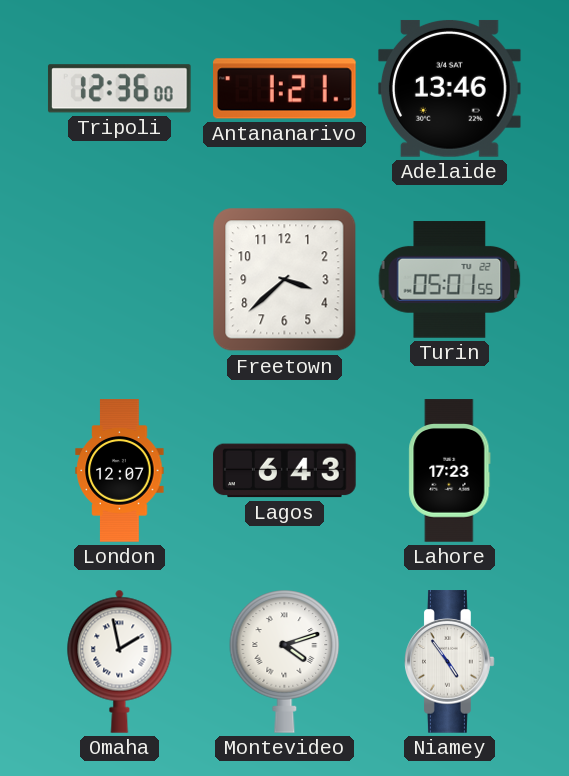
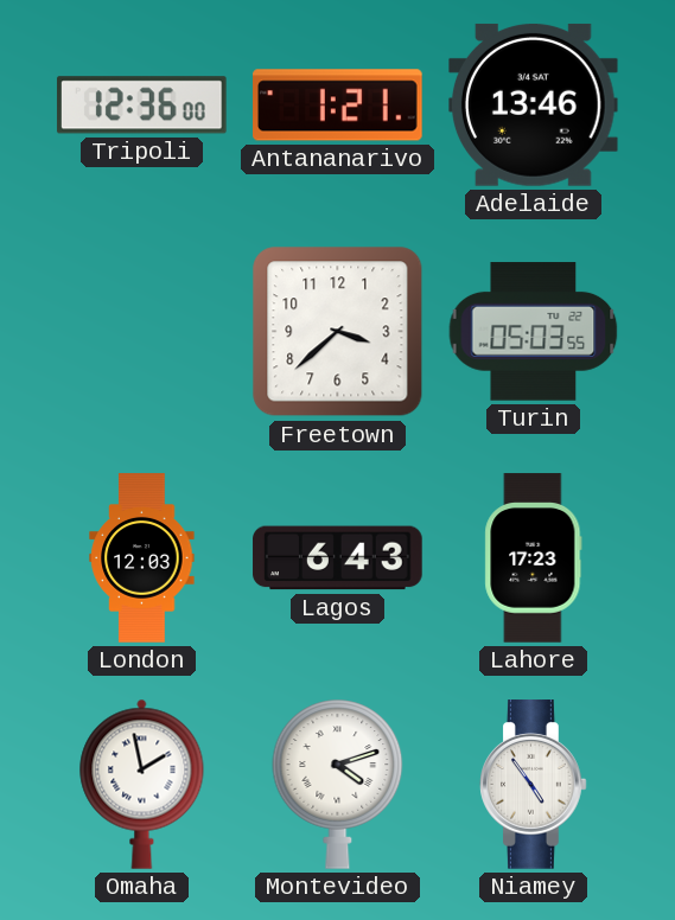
Turin: 05:01 -> 05:03
London: 12:07 -> 12:03
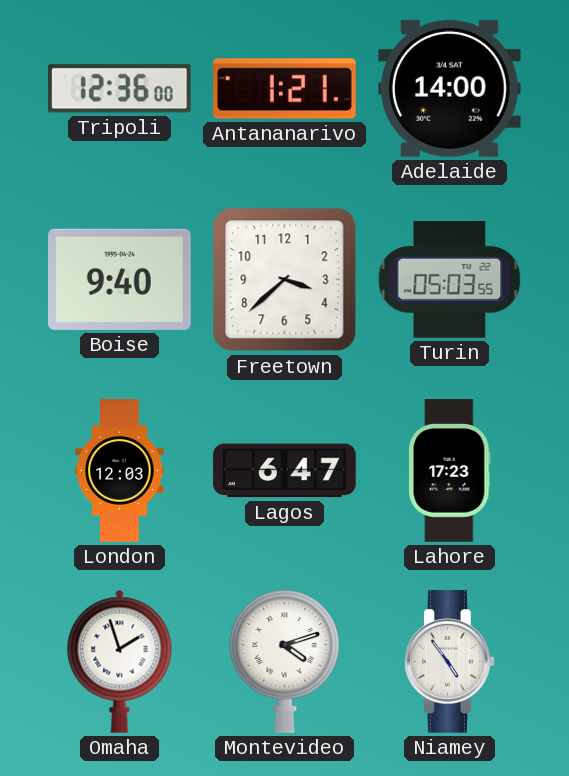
Adelaide: 13:46 -> 14:00
Boise: none -> 9:40
Lagos: 6:43 -> 6:47
Omaha: 1:58 -> 1:57
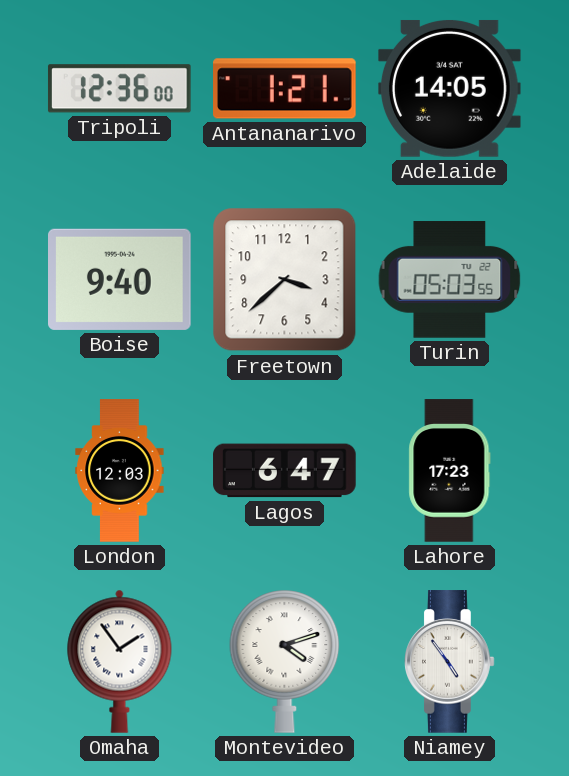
Adelaide: 14:00 -> 14:05
Omaha: 1:57 -> 1:54
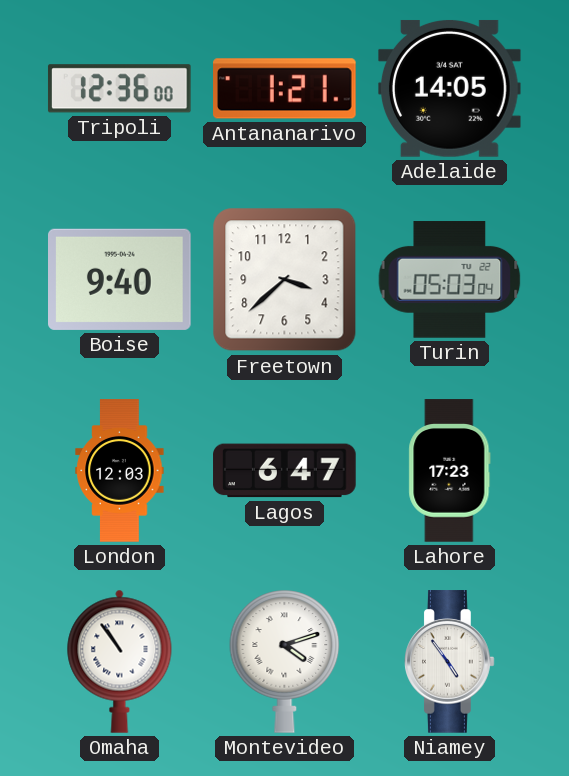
Turin: 05:03:55 -> 05:03:04
Omaha: 1:54 -> 10:54
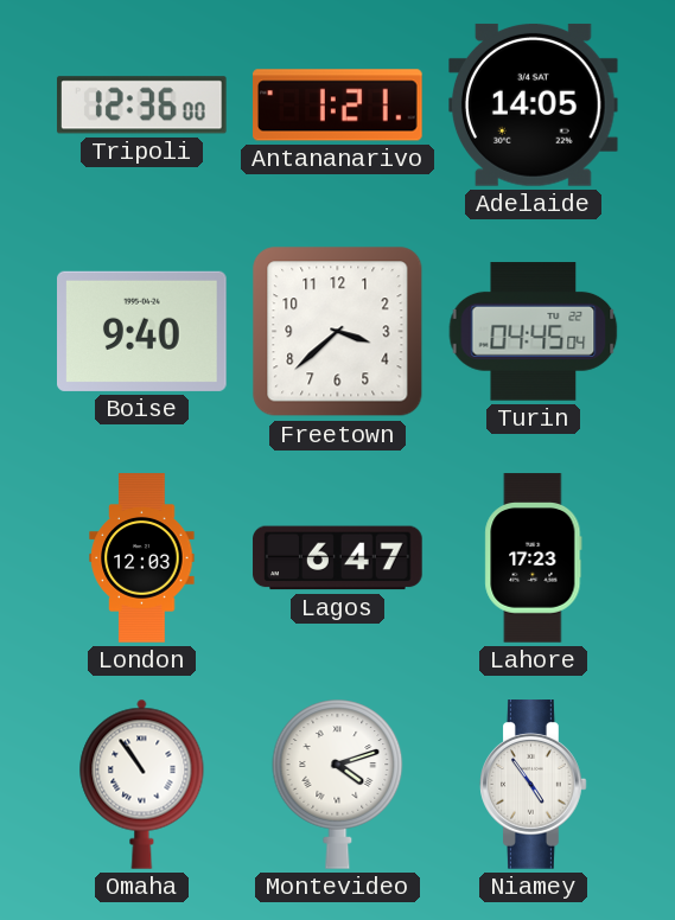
Turin: 05:03 -> 04:45
